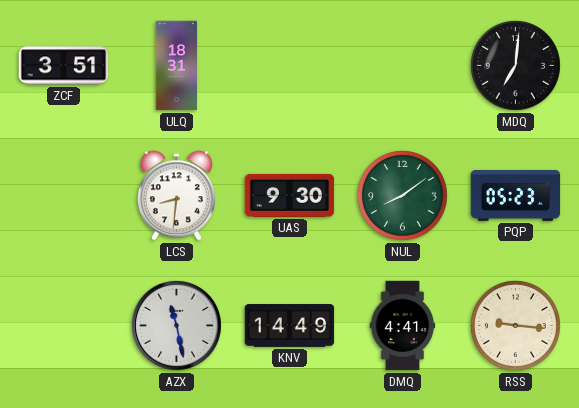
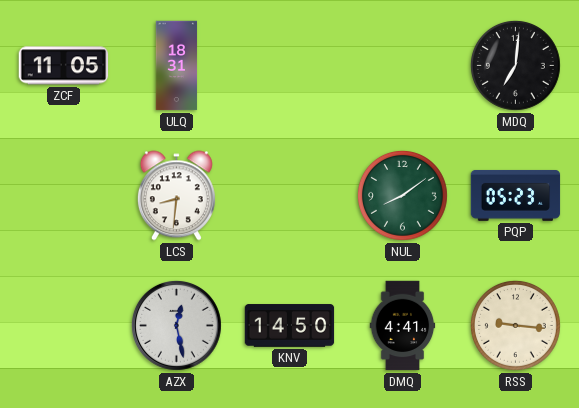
ZCF: 3:51 -> 11:05
UAS: 9:30 -> none
AZX: 11:28 -> 12:28
KNV: 14:49 -> 14:50
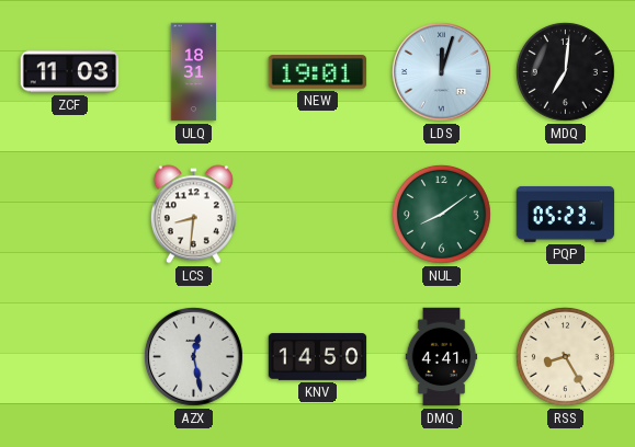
ZCF: 11:05 -> 11:03
NEW: none -> 19:01
LDS: none -> 12:03
RSS: 9:16 -> 8:25
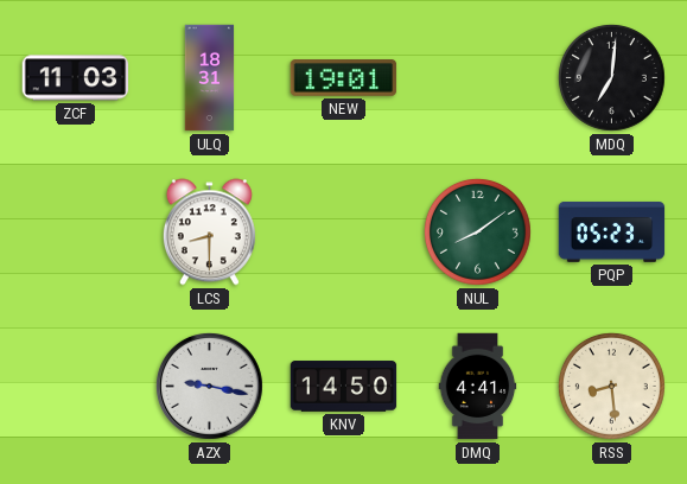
LDS: 12:03 -> none
LCS: 8:31 -> 8:30
AZX: 12:28 -> 9:17
RSS: 8:25 -> 8:29
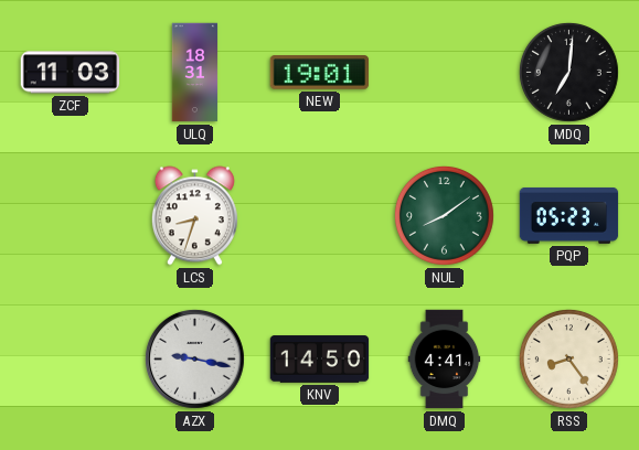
LCS: 8:30 -> 8:33
RSS: 8:29 -> 8:24
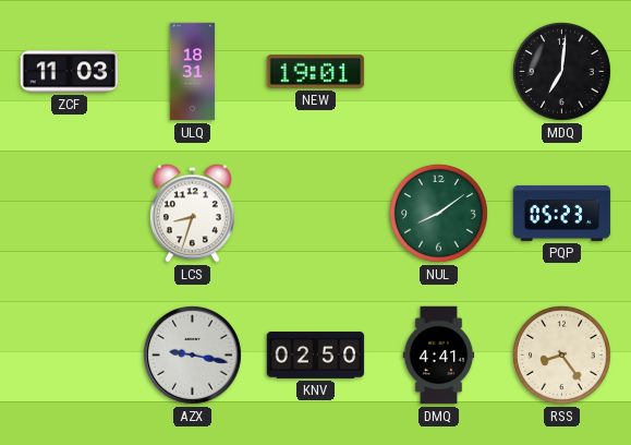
KNV: 14:50 -> 02:50
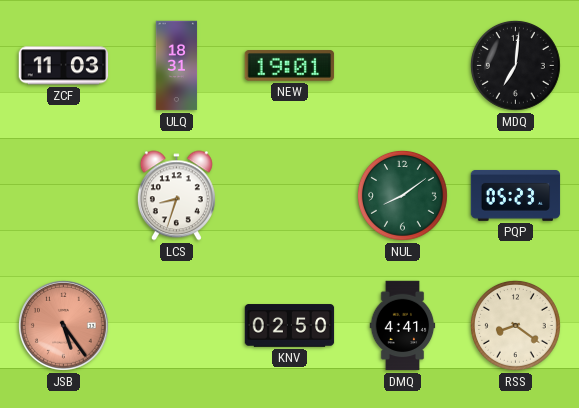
JSB: none -> 5:24
AZX: 9:17 -> none
RSS: 8:24 -> 8:21
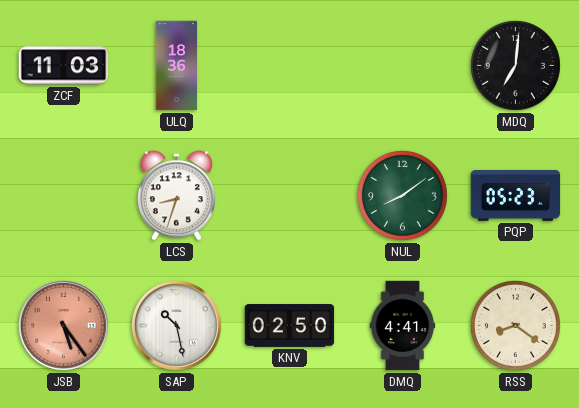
ULQ: 18:31 -> 18:36
NEW: 19:01 -> none
SAP: none -> 10:28
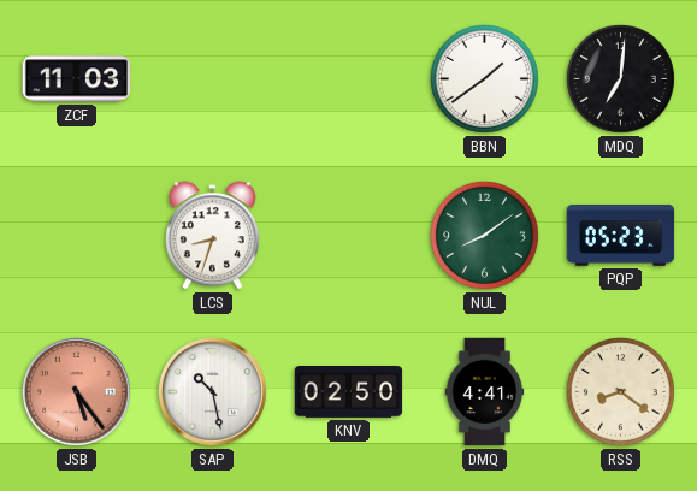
ULQ: 18:36 -> none
BBN: none -> 1:39
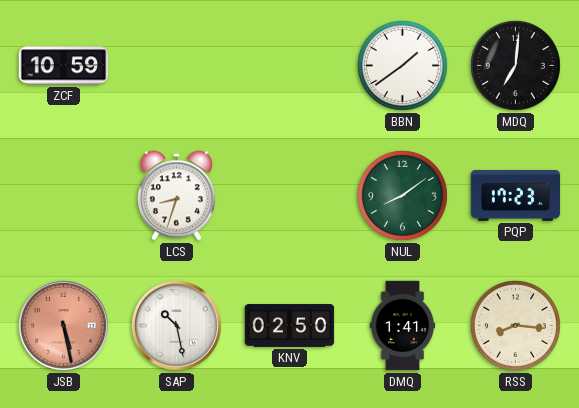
ZCF: 11:03 -> 10:59
PQP: 05:23 -> 17:23
JSB: 5:24 -> 5:28
DMQ: 4:41 -> 1:41
RSS: 8:21 -> 8:16
